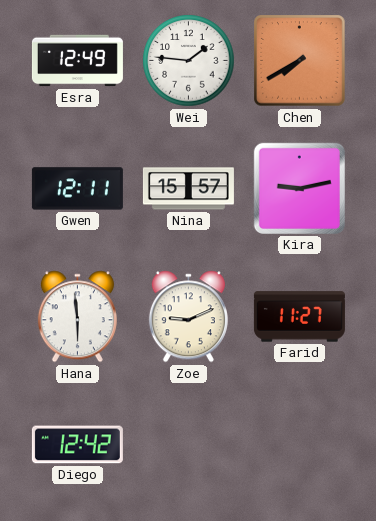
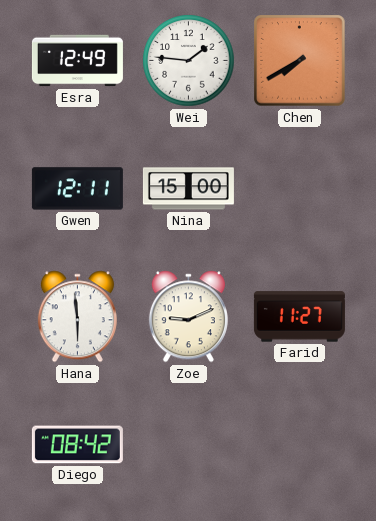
Nina: 15:57 -> 15:00
Kira: 9:13 -> none
Diego: 12:42 -> 08:42
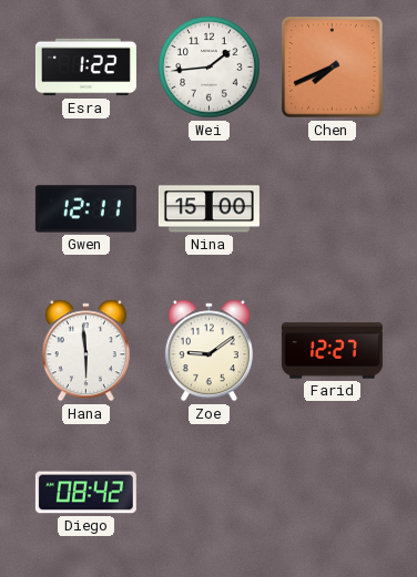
Esra: 12:49 -> 1:22
Wei: 1:46 -> 1:44
Chen: 7:40 -> 7:41
Zoe: 9:11 -> 9:09
Farid: 11:27 -> 12:27
